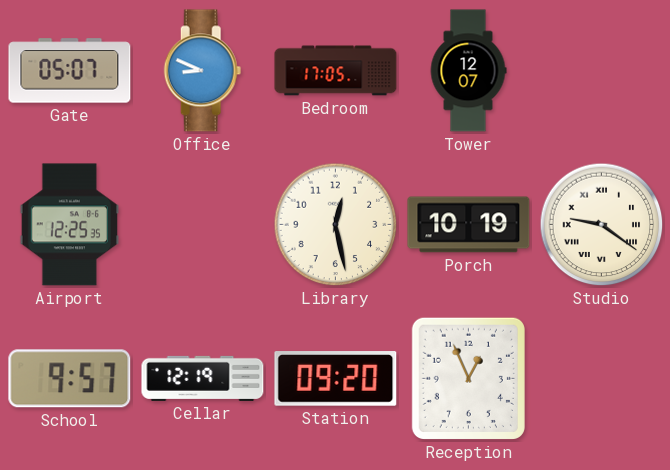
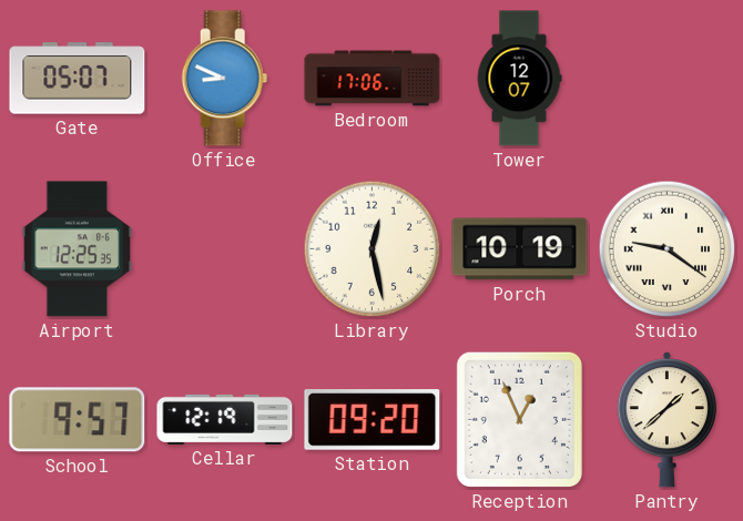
Bedroom: 17:05 -> 17:06
Pantry: none -> 1:38
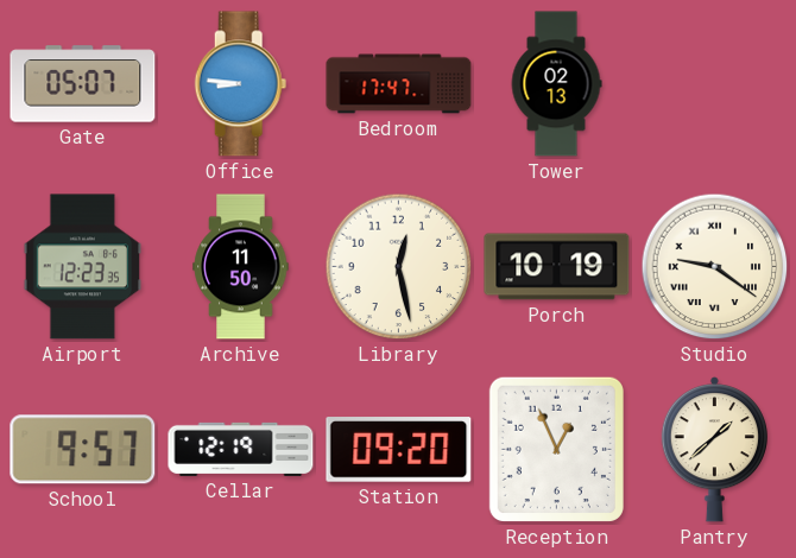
Office: 8:49 -> 8:46
Bedroom: 17:06 -> 17:47
Tower: 12:07 -> 02:13
Airport: 12:25 -> 12:23
Archive: none -> 11:50
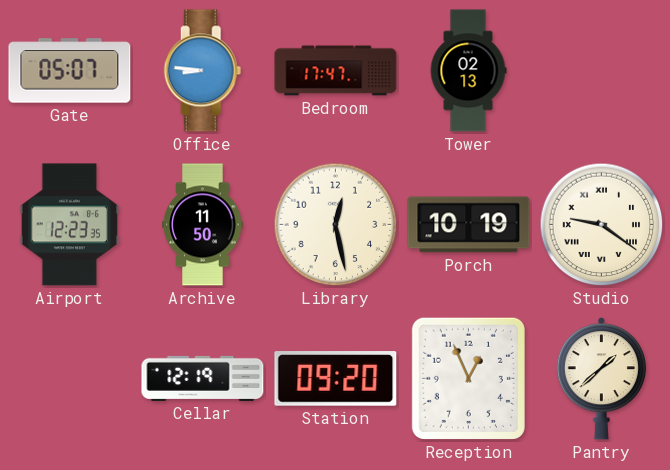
School: 9:57 -> none
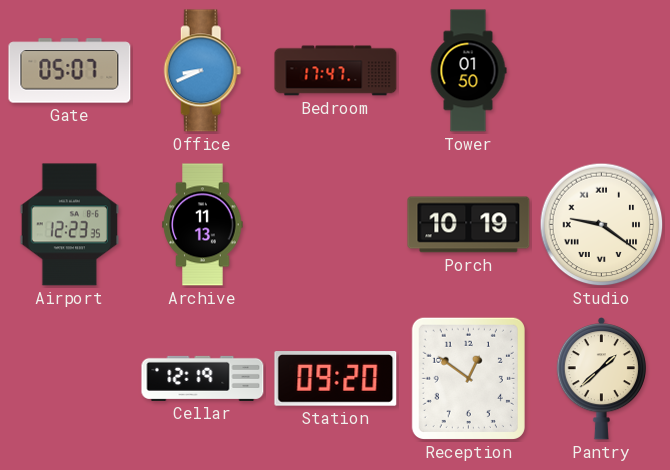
Office: 8:46 -> 8:41
Tower: 02:13 -> 01:50
Archive: 11:50 -> 11:13
Library: 12:28 -> none
Reception: 12:56 -> 12:51
